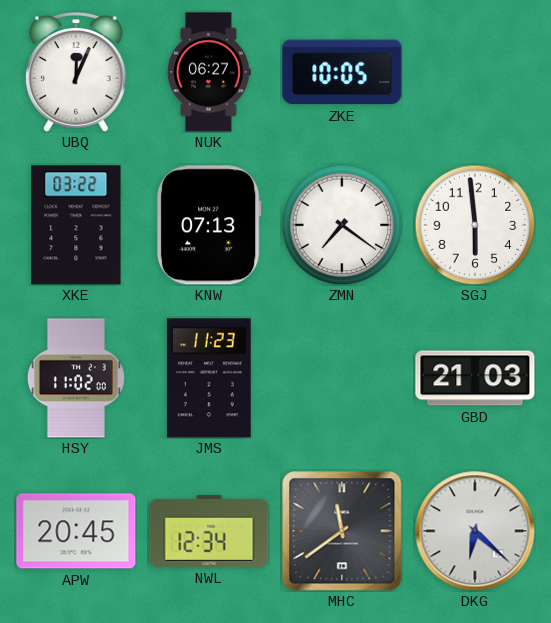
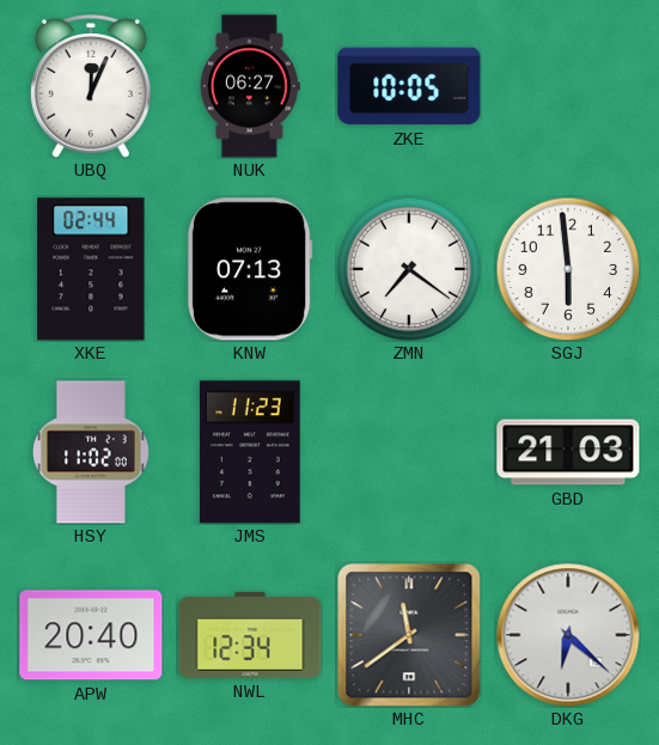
XKE: 03:22 -> 02:44
APW: 20:45 -> 20:40
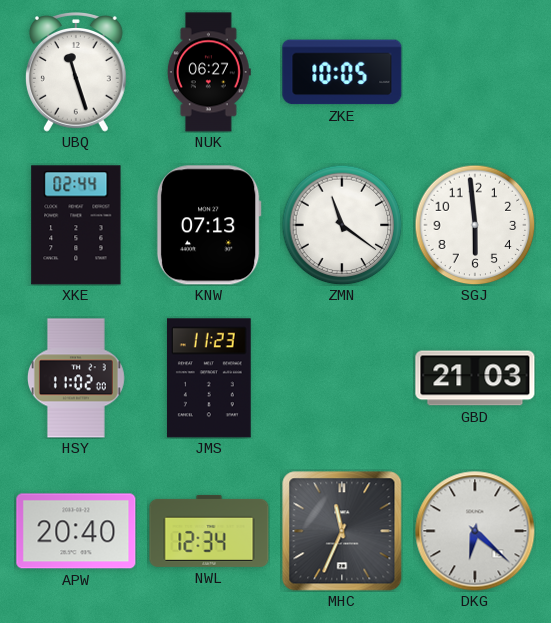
UBQ: 12:04 -> 11:27
ZMN: 7:21 -> 11:21
MHC: 11:39 -> 11:34
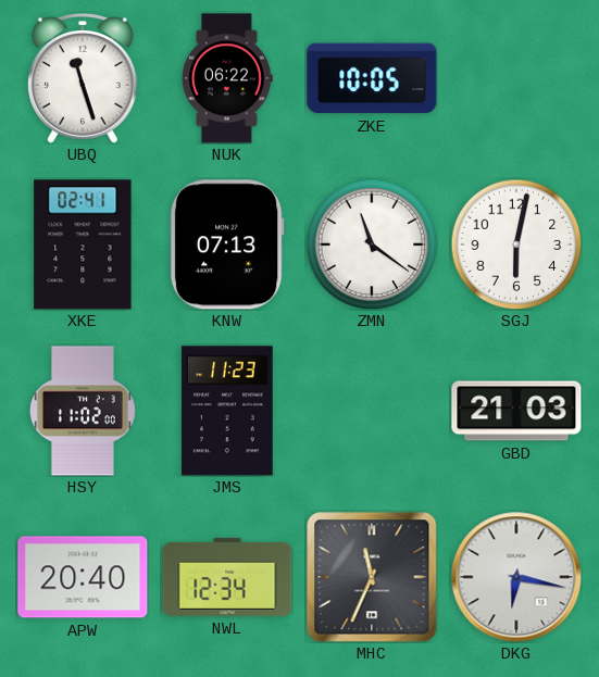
NUK: 06:27 -> 06:22
XKE: 02:44 -> 02:41
SGJ: 5:59 -> 6:02
DKG: 6:22 -> 6:17
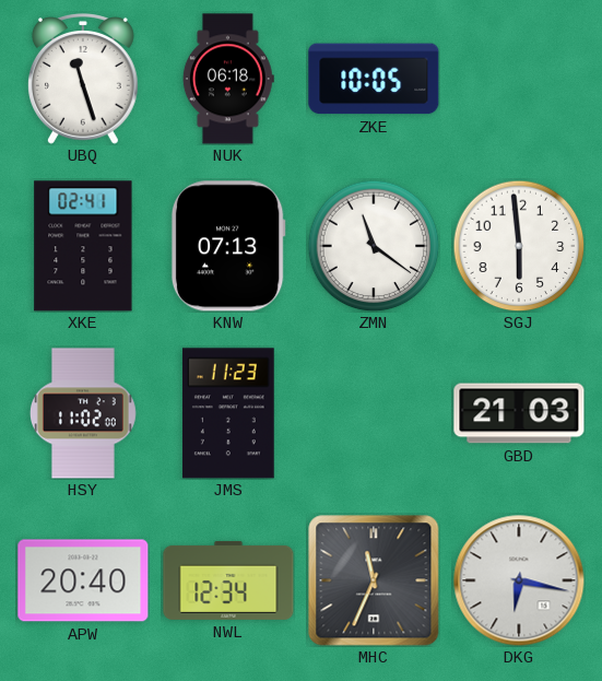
NUK: 06:22 -> 06:18
SGJ: 6:02 -> 5:59
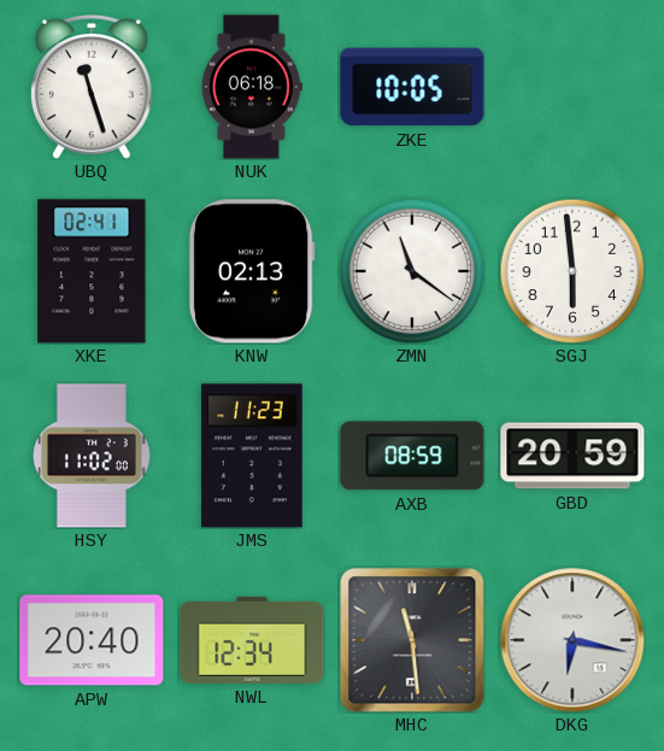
KNW: 07:13 -> 02:13
AXB: none -> 08:59
GBD: 21:03 -> 20:59
MHC: 11:34 -> 11:29
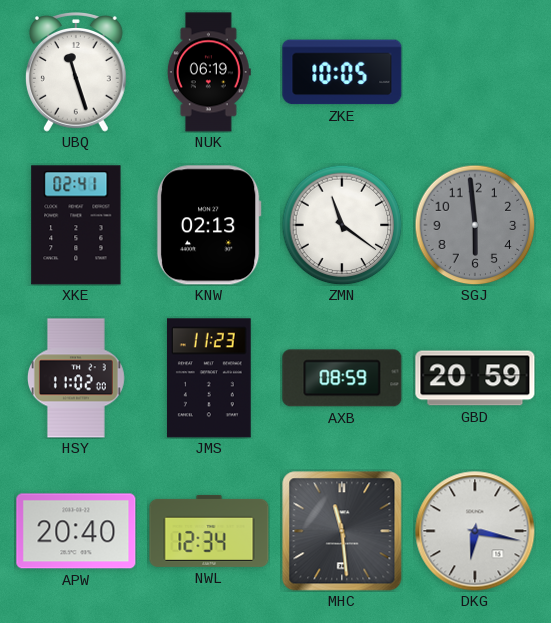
NUK: 06:18 -> 06:19
SGJ dial: white -> grey
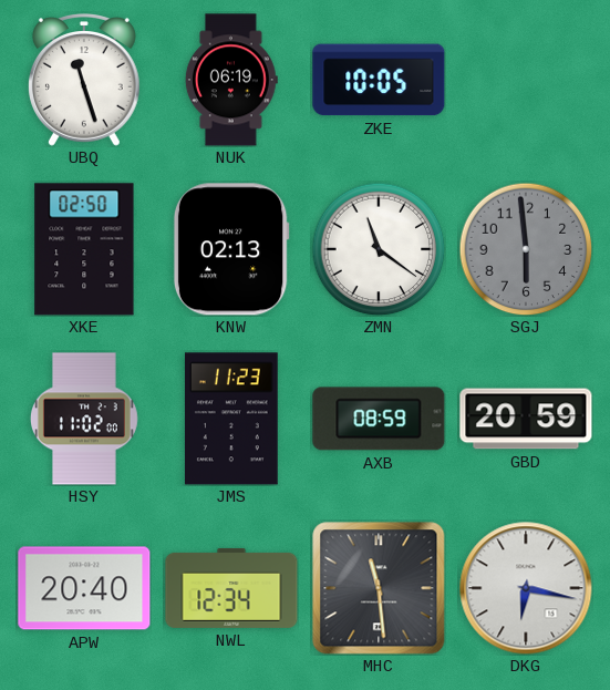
XKE: 02:41 -> 02:50
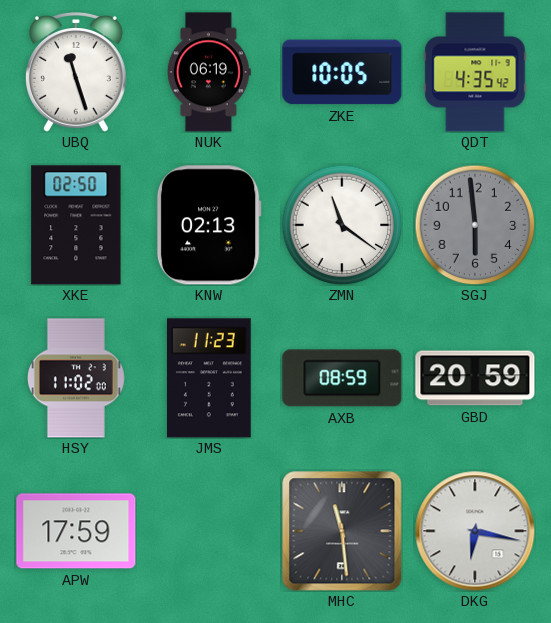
QDT: none -> 4:35
APW: 20:40 -> 17:59
NWL: 12:34 -> none
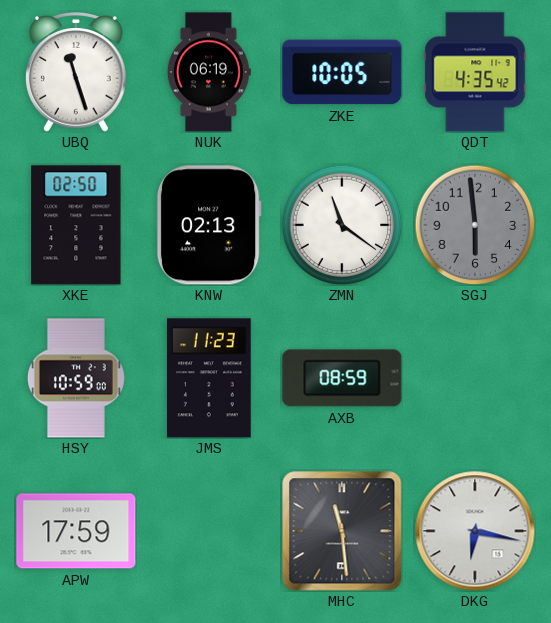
HSY: 11:02 -> 10:59
GBD: 20:59 -> none
